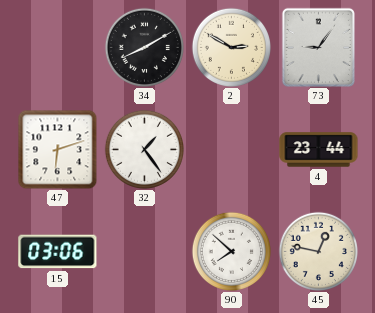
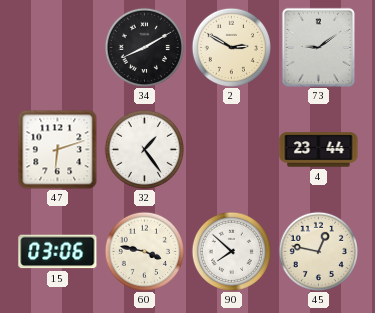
73: 9:06 -> 9:09
60: none -> 3:47
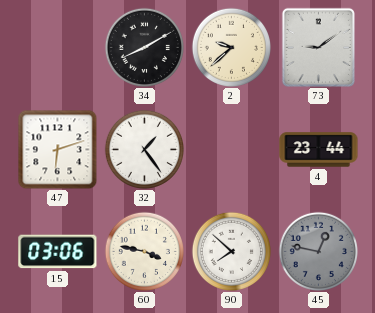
2: 2:50 -> 9:38
45 dial: cream -> grey
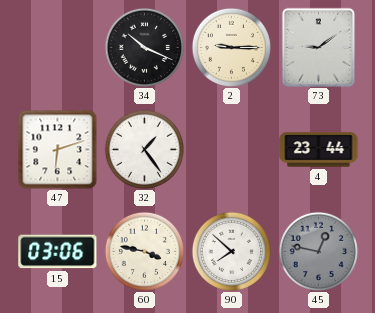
34: 8:10 -> 10:19
2: 9:38 -> 9:15
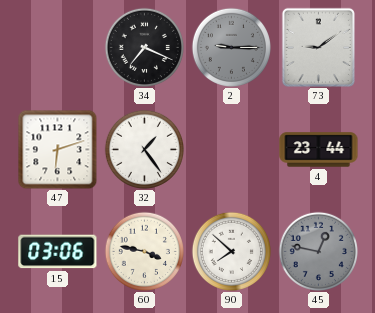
34: 10:19 -> 7:19
2 dial: cream -> grey
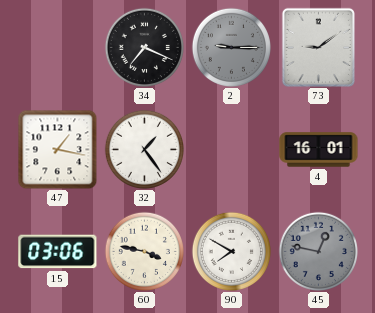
47: 6:12 -> 1:17
4: 23:44 -> 16:01
90: 7:52 -> 7:50
